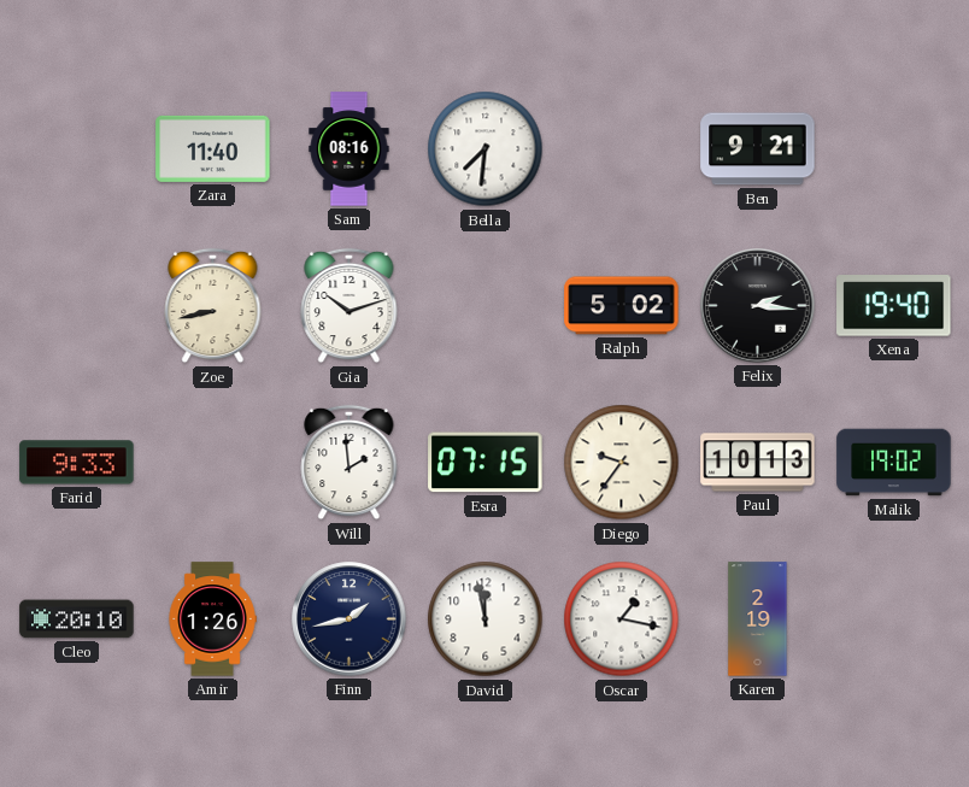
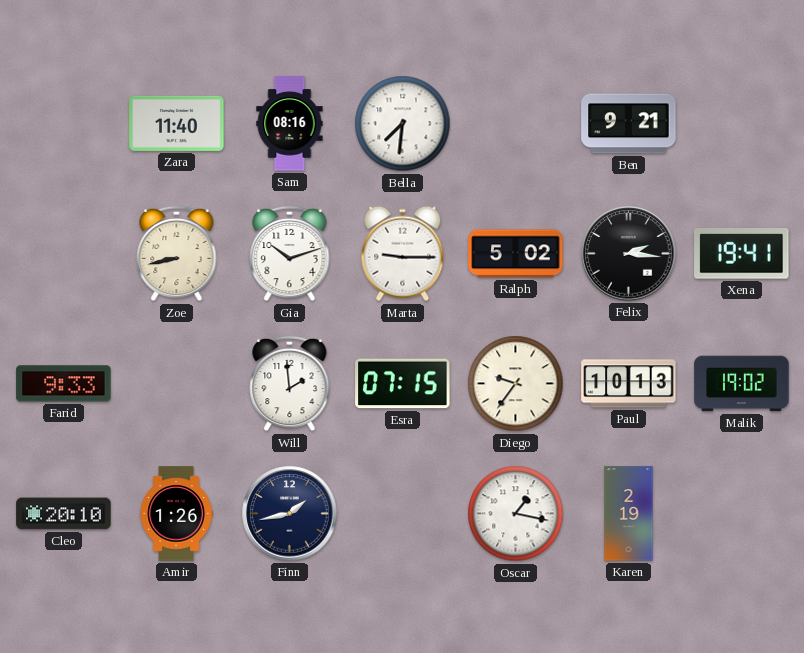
Marta: none -> 9:15
Xena: 19:40 -> 19:41
David: 11:58 -> none
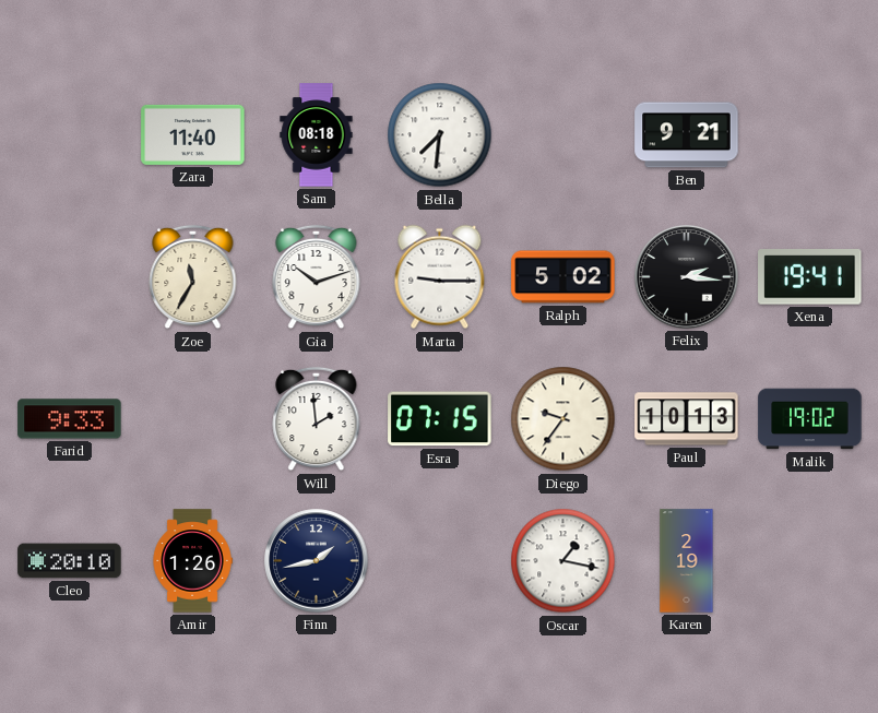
Sam: 08:16 -> 08:18
Zoe: 8:43 -> 11:35
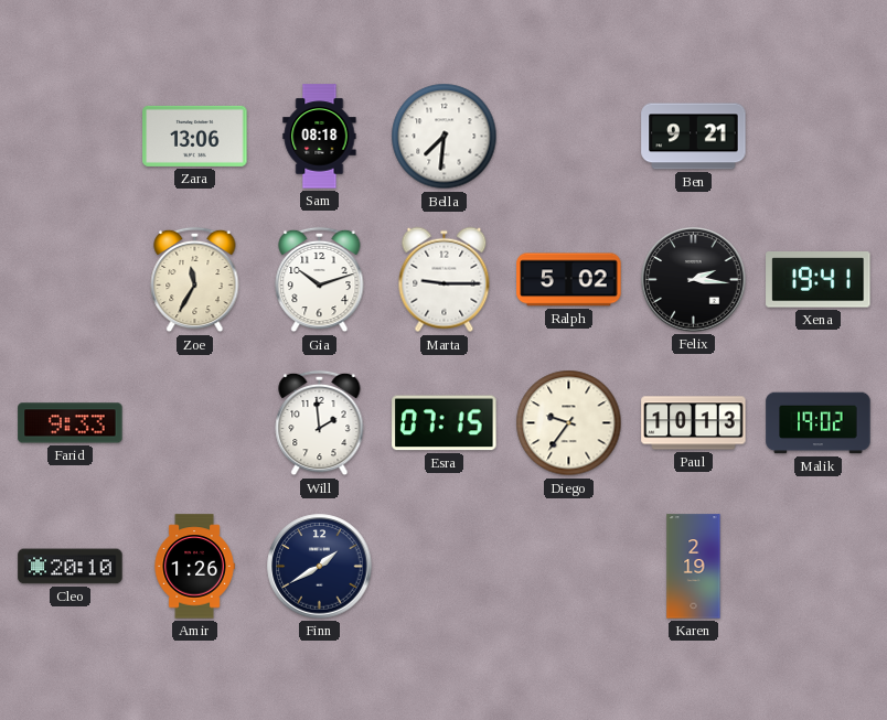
Zara: 11:40 -> 13:06
Finn: 1:43 -> 1:40
Oscar: 1:17 -> none
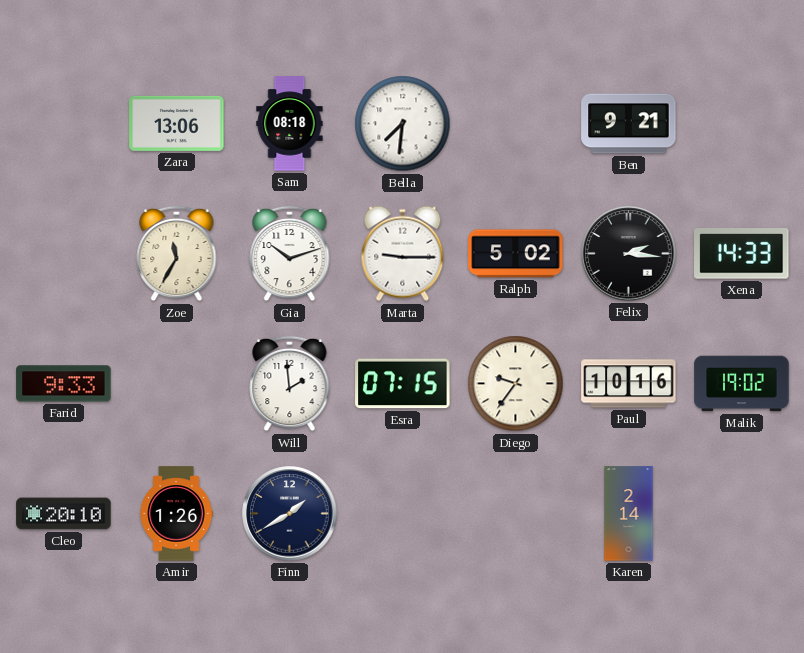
Xena: 19:41 -> 14:33
Paul: 10:13 -> 10:16
Karen: 2:19 -> 2:14
